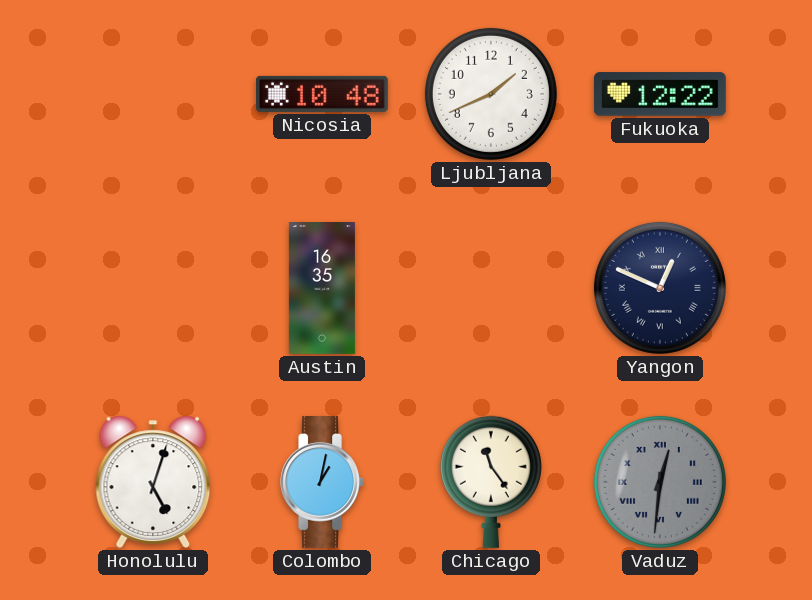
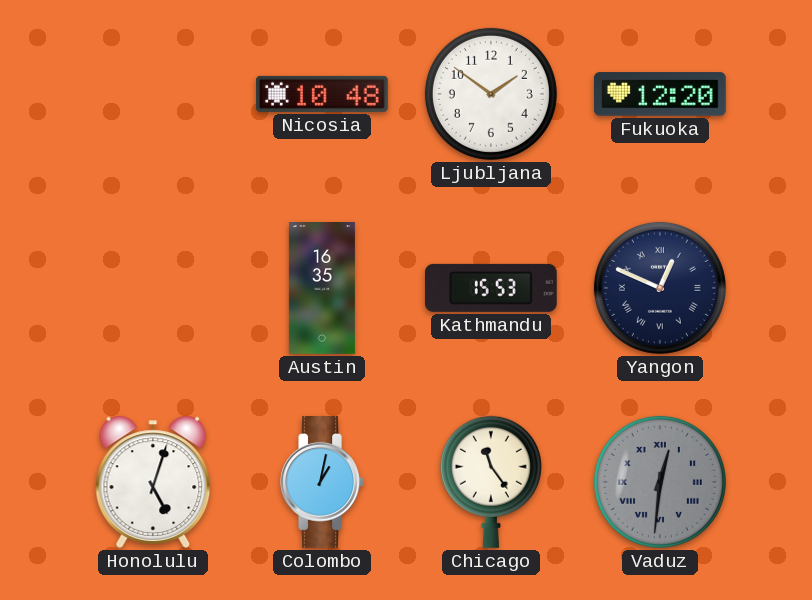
Ljubljana: 1:41 -> 1:51
Fukuoka: 12:22 -> 12:20
Kathmandu: none -> 15:53
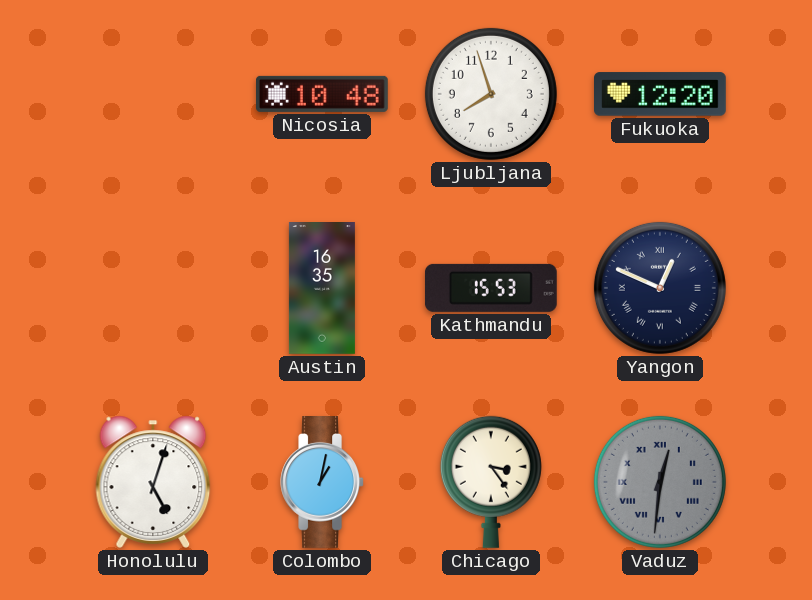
Ljubljana: 1:51 -> 7:57
Chicago: 11:24 -> 3:24
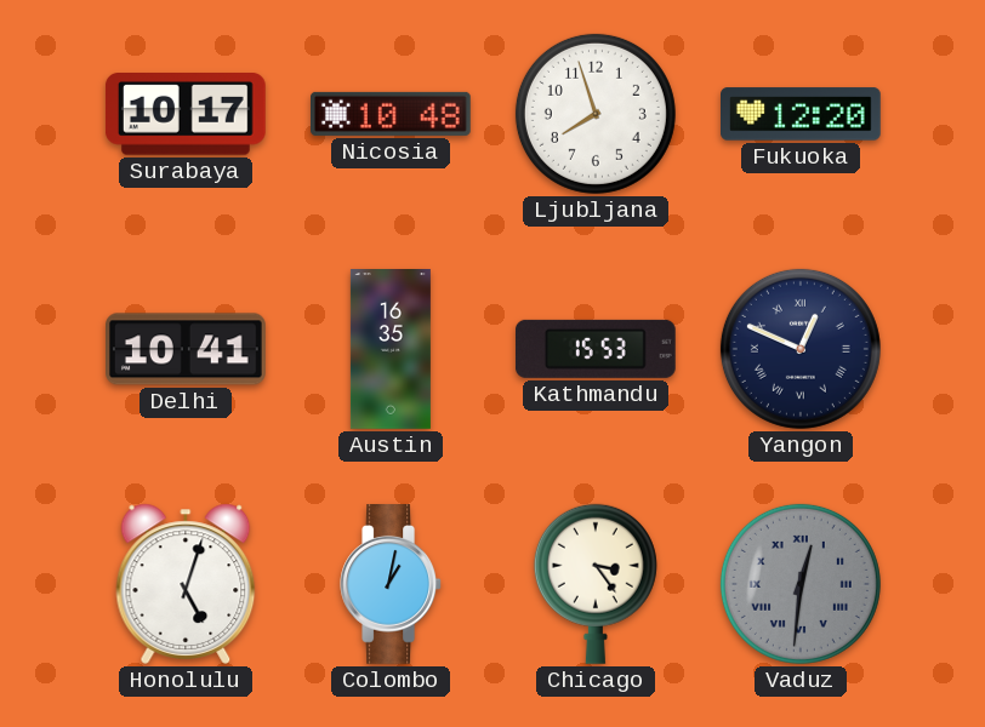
Surabaya: none -> 10:17
Delhi: none -> 10:41
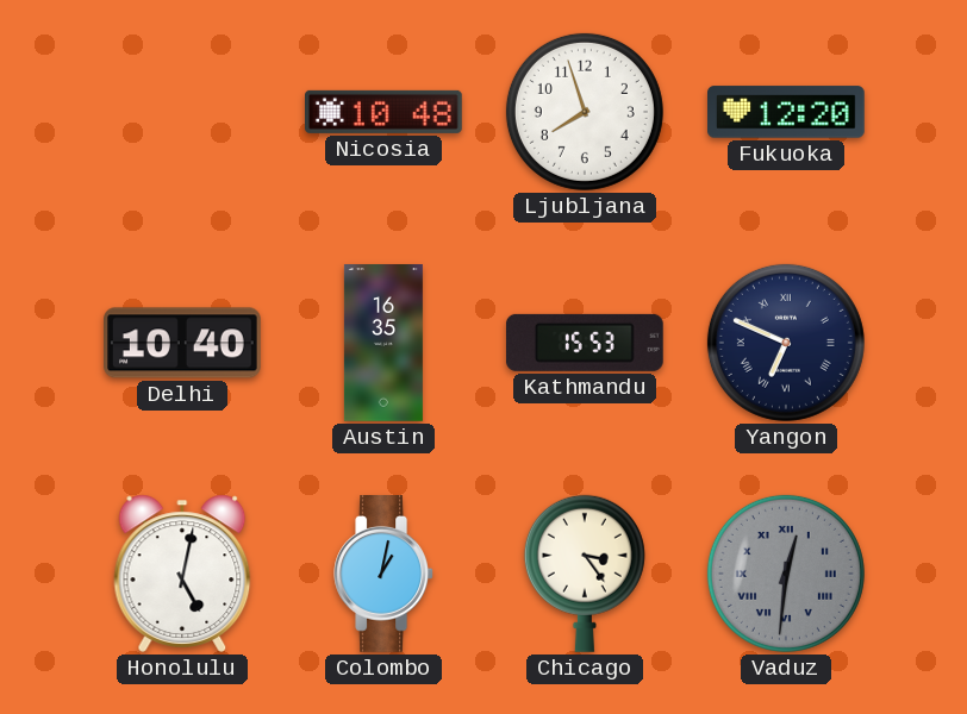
Surabaya: 10:17 -> none
Delhi: 10:41 -> 10:40
Yangon: 12:49 -> 6:49
Honolulu: 5:03 -> 5:02
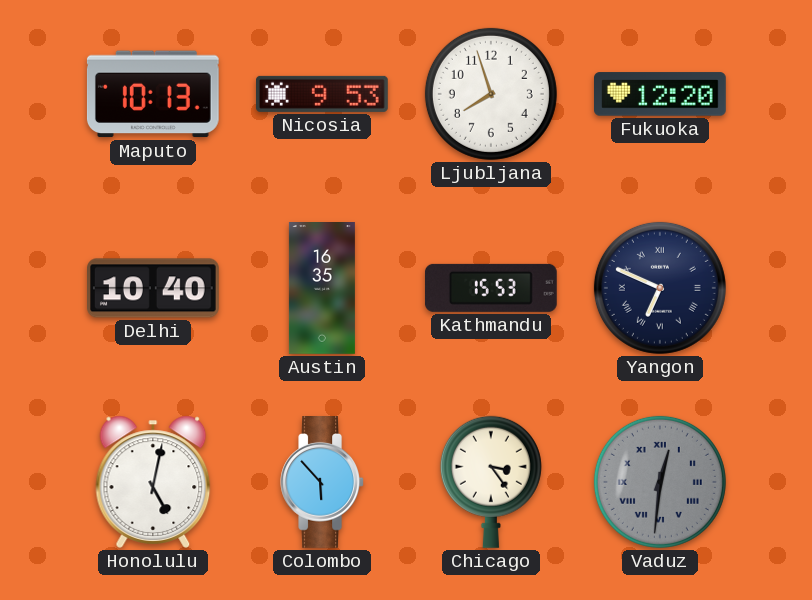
Maputo: none -> 10:13
Nicosia: 10:48 -> 9:53
Colombo: 1:02 -> 5:53
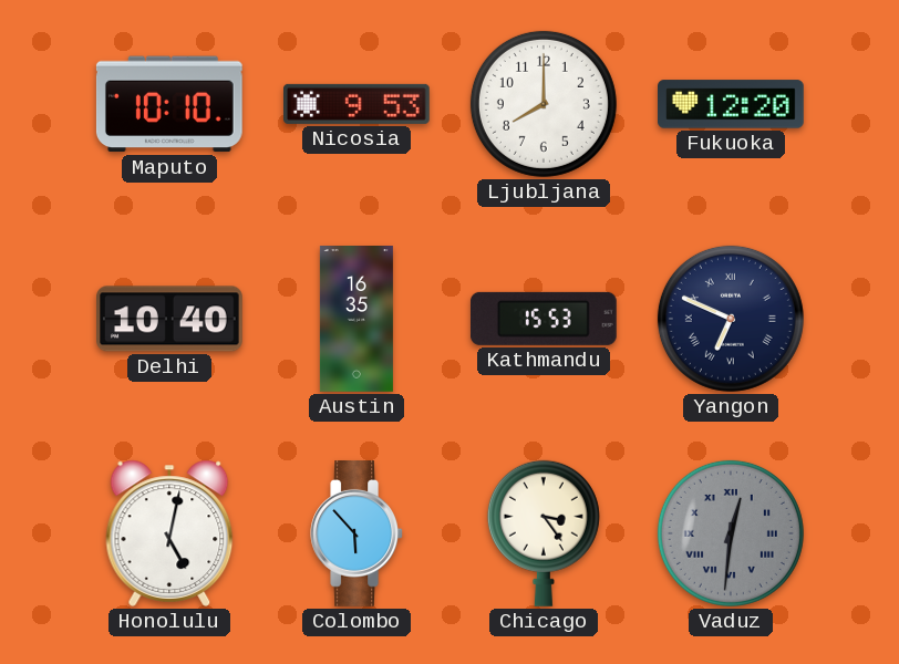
Maputo: 10:13 -> 10:10
Ljubljana: 7:57 -> 8:00
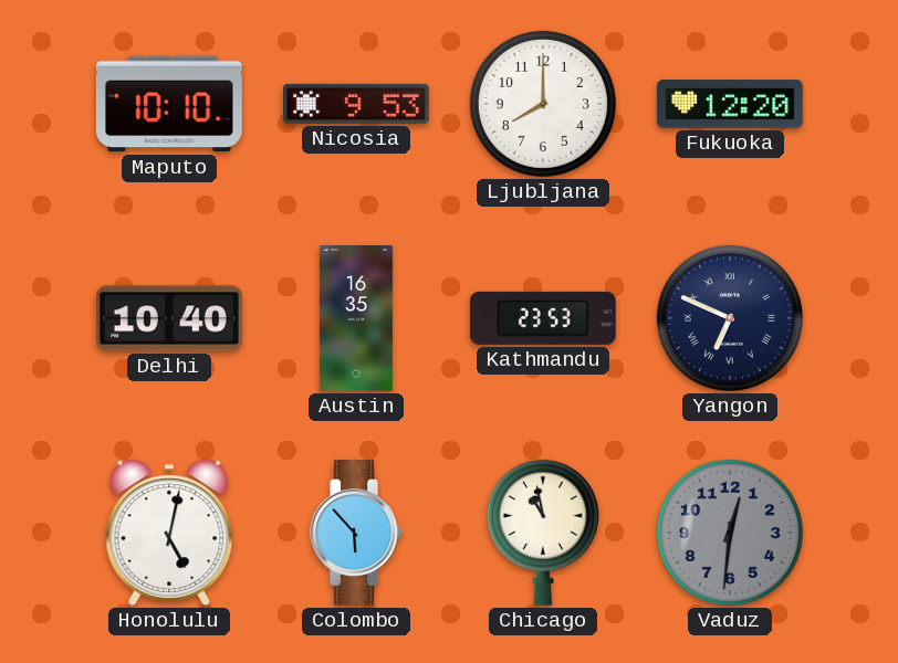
Kathmandu: 15:53 -> 23:53
Chicago: 3:24 -> 10:58
Vaduz numerals: Roman -> Arabic
